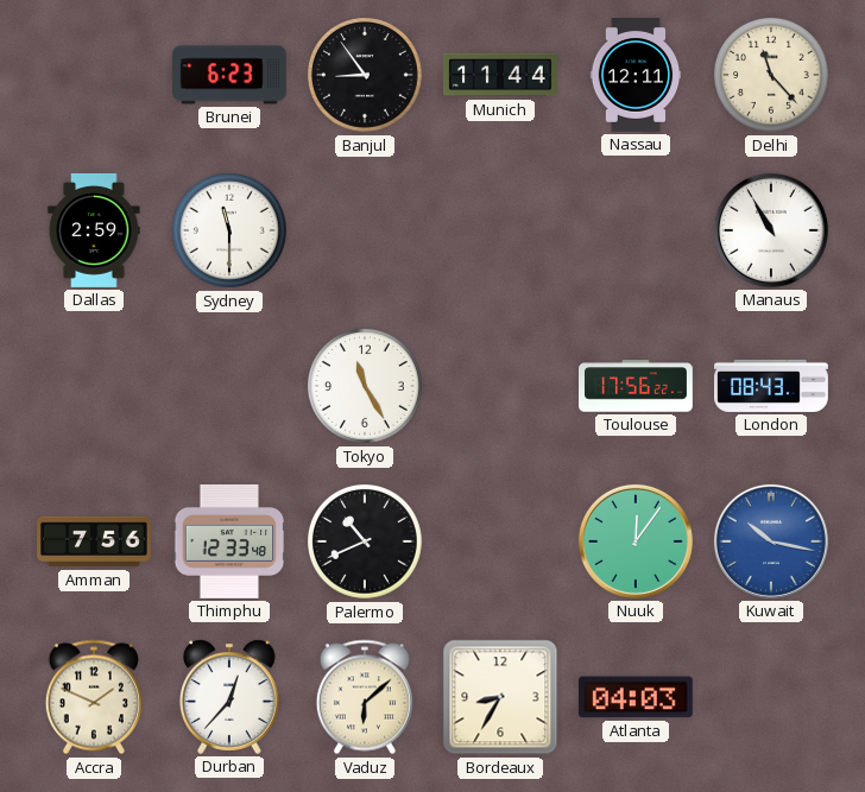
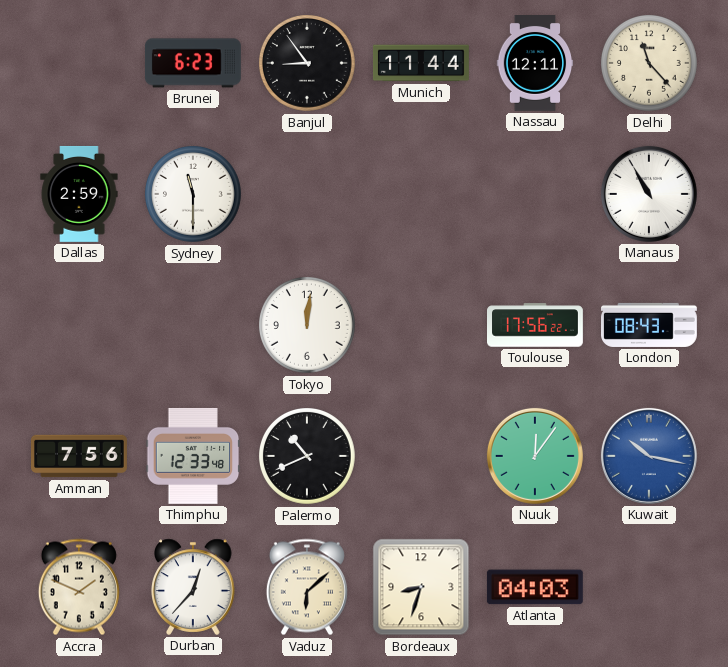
Tokyo: 11:25 -> 12:01
Bordeaux: 8:35 -> 8:33
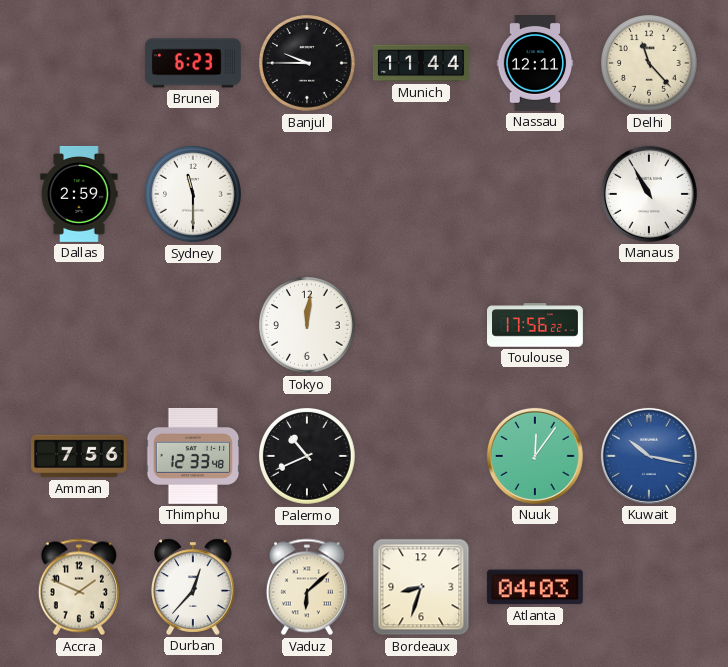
Banjul: 8:54 -> 9:45
London: 08:43 -> none
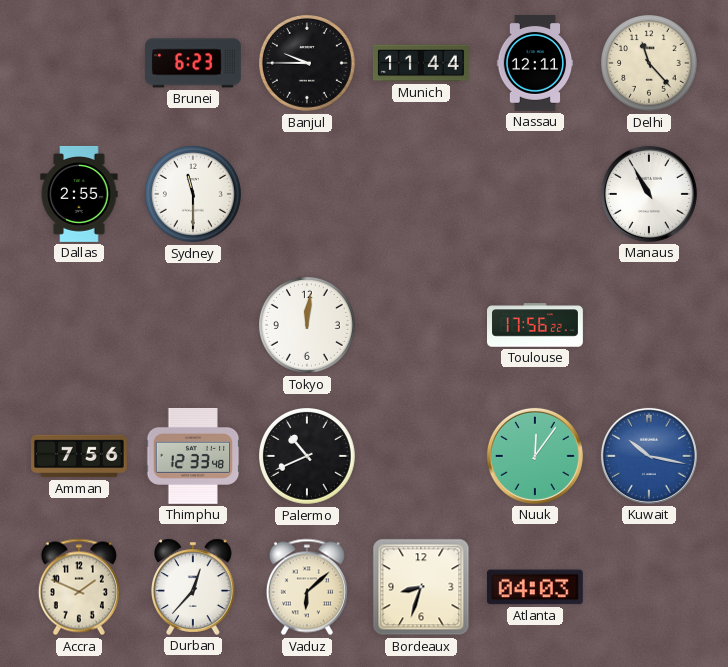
Dallas: 2:59 -> 2:55
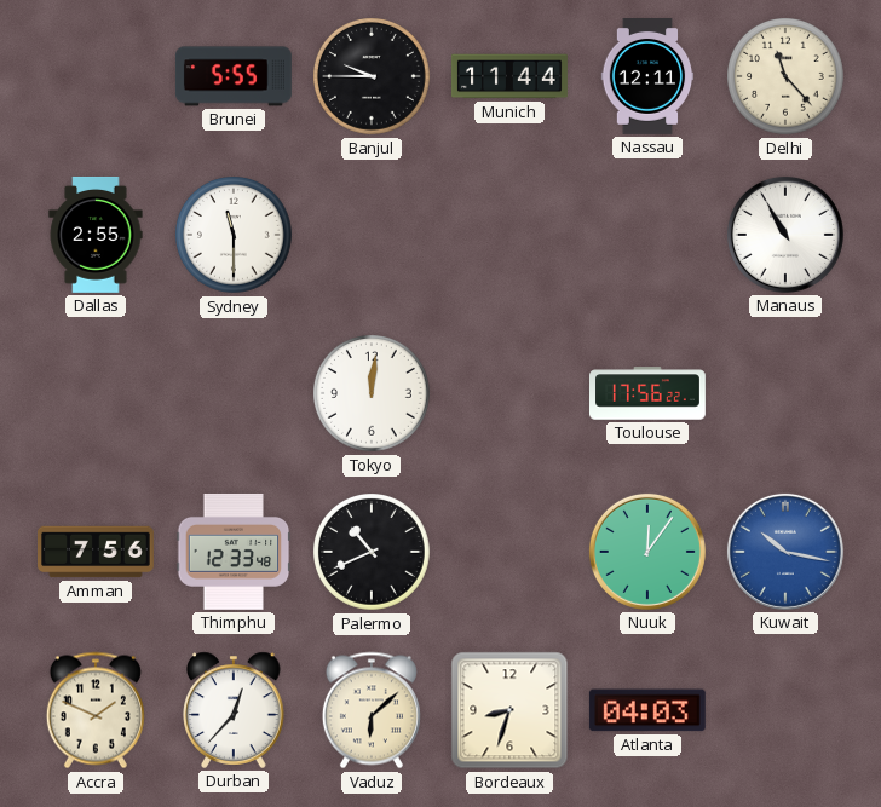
Brunei: 6:23 -> 5:55
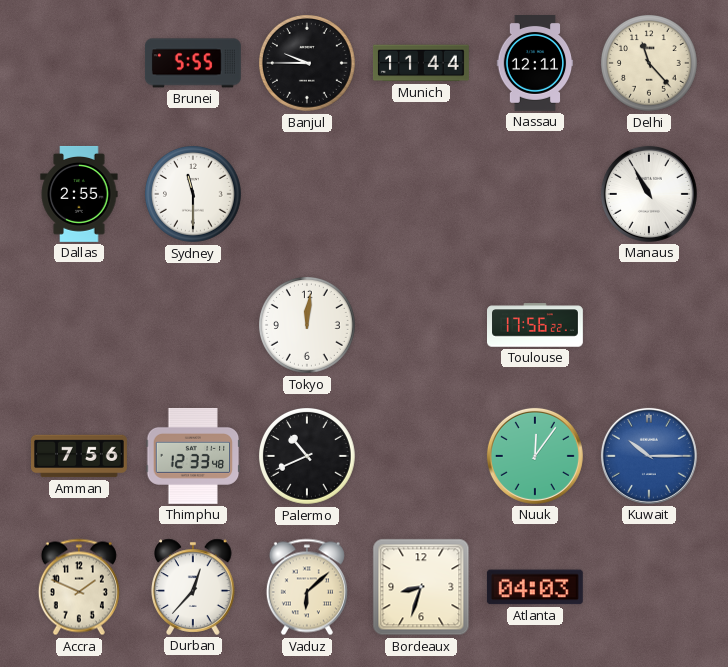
Kuwait: 10:17 -> 10:15
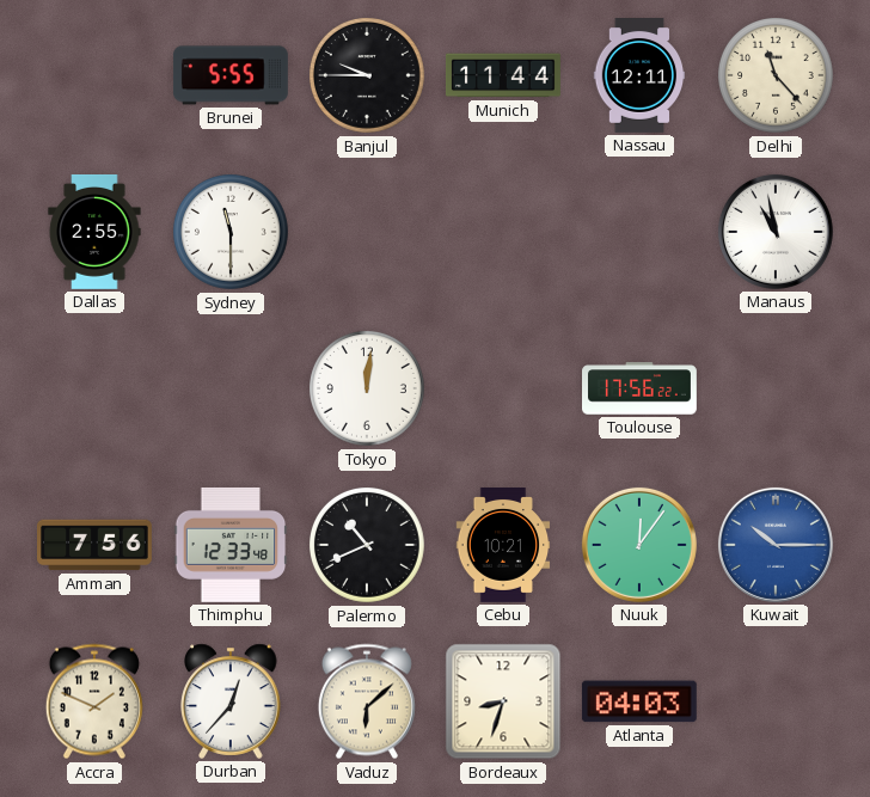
Manaus: 10:55 -> 10:58
Cebu: none -> 10:21
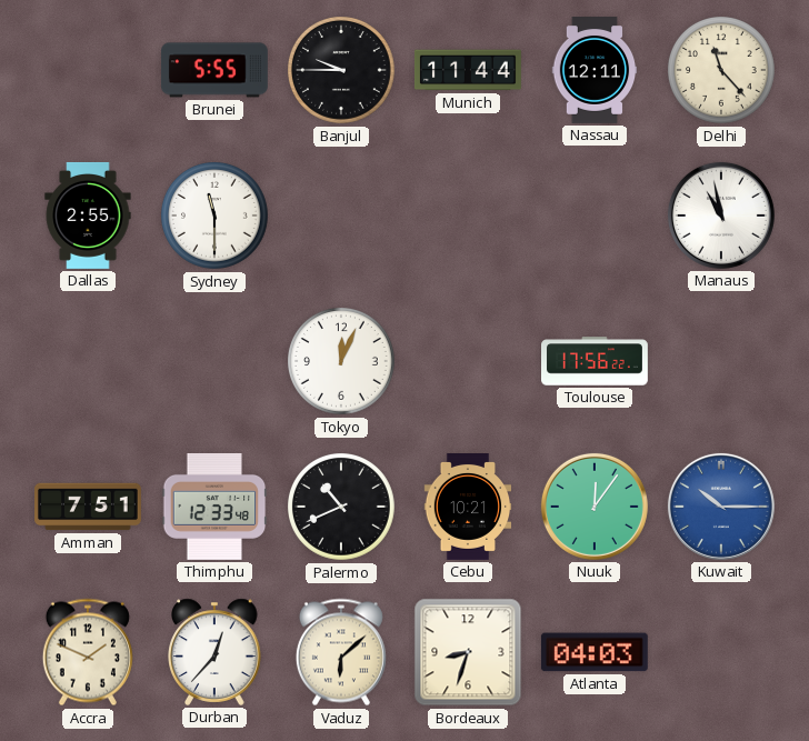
Tokyo: 12:01 -> 12:04
Amman: 7:56 -> 7:51
